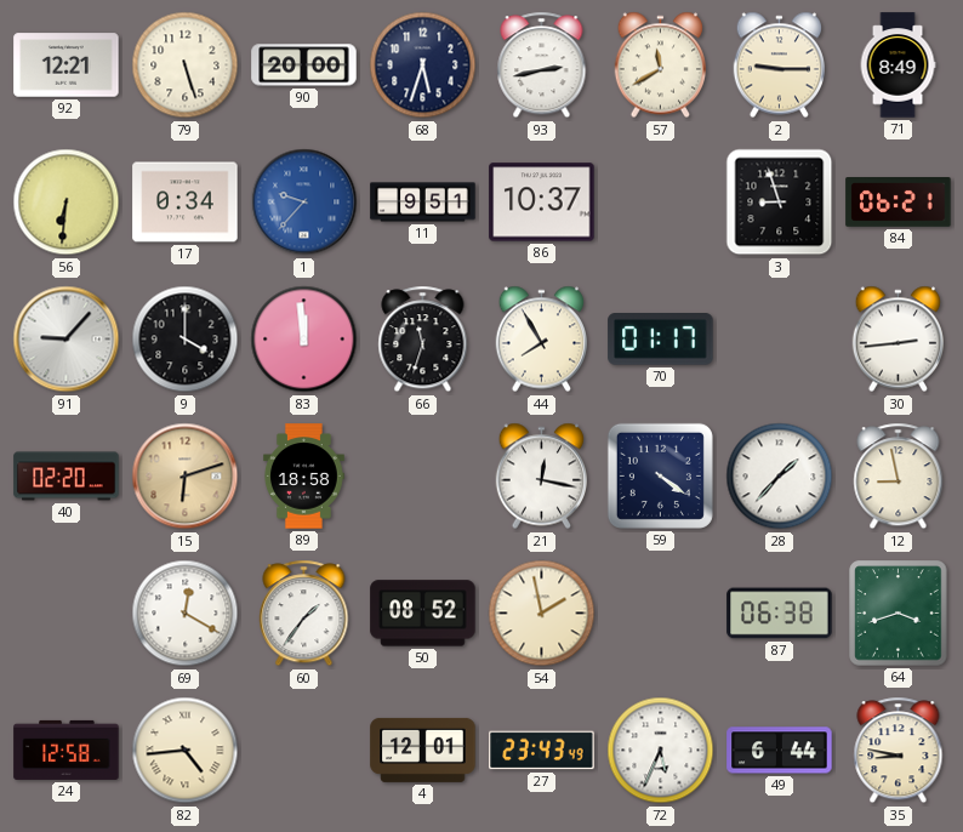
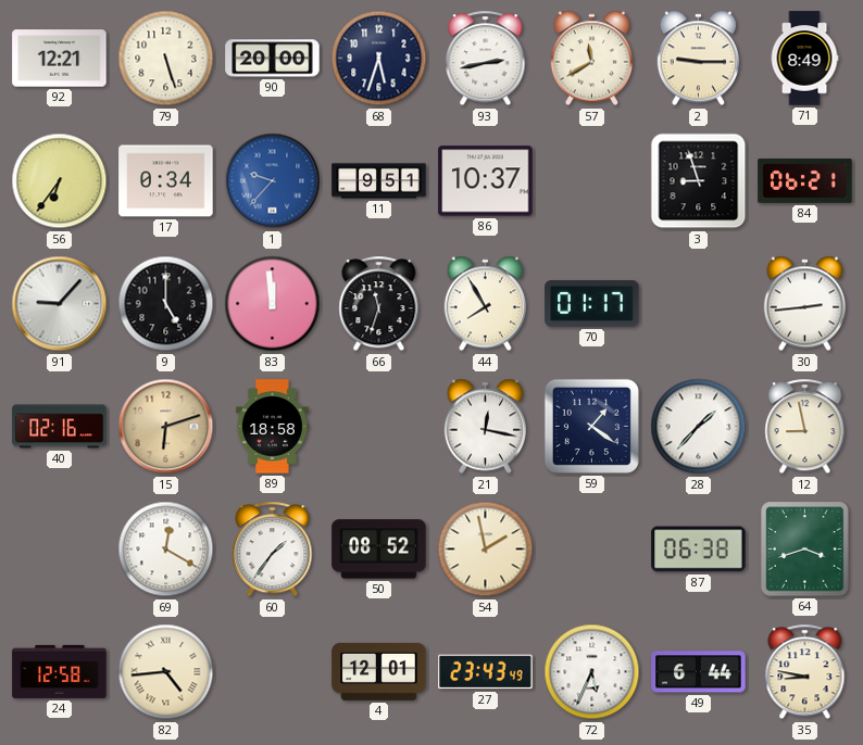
56: 6:31 -> 6:36
9: 4:00 -> 5:00
40: 02:20 -> 02:16
59: 4:21 -> 1:21
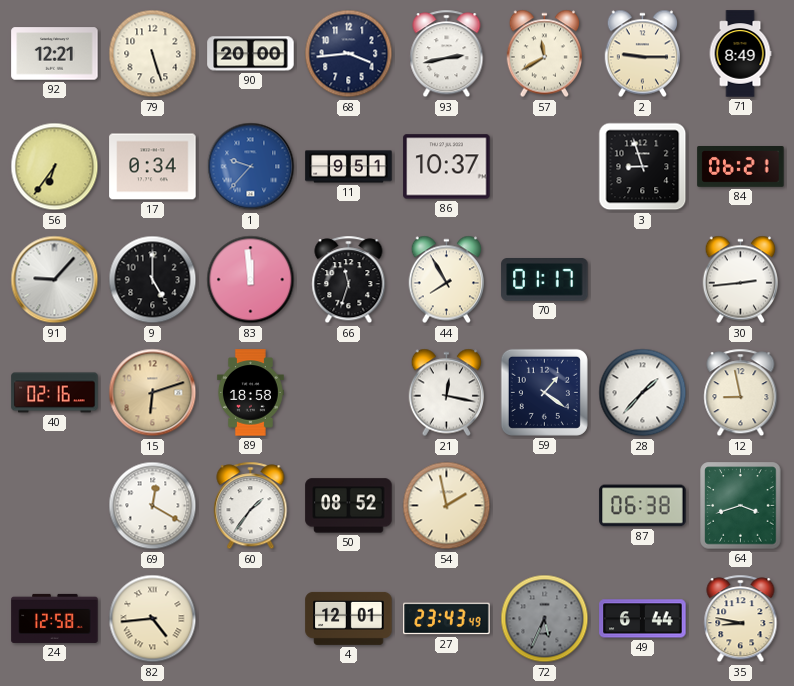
68: 5:33 -> 3:44
72 dial: white -> grey
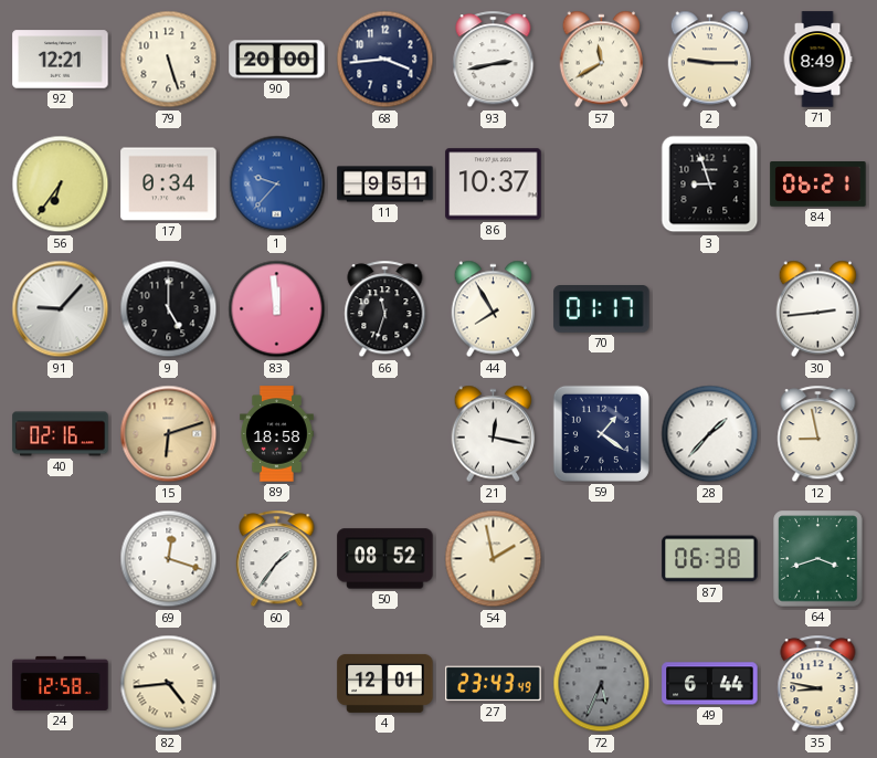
69: 12:20 -> 12:18
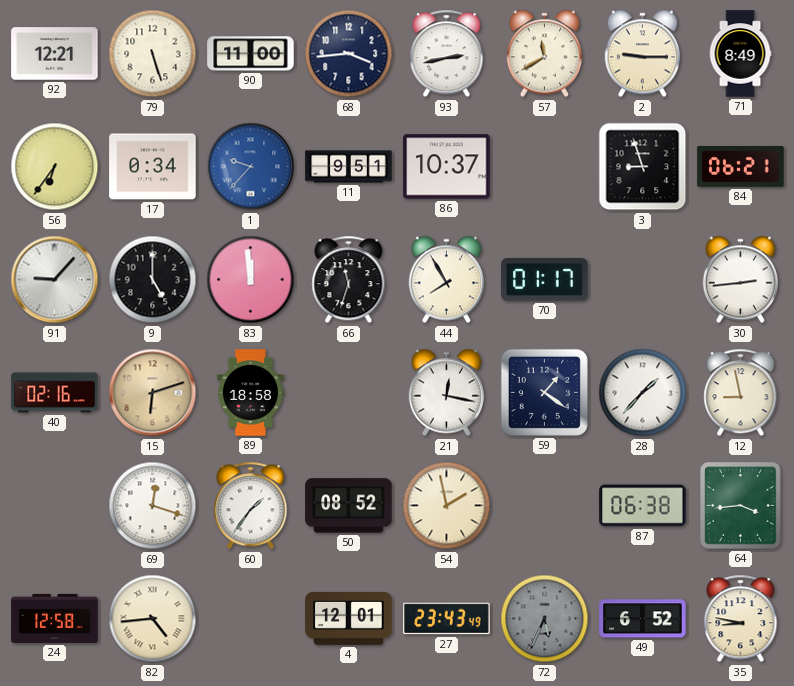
90: 20:00 -> 11:00
64: 3:42 -> 3:44
49: 6:44 -> 6:52
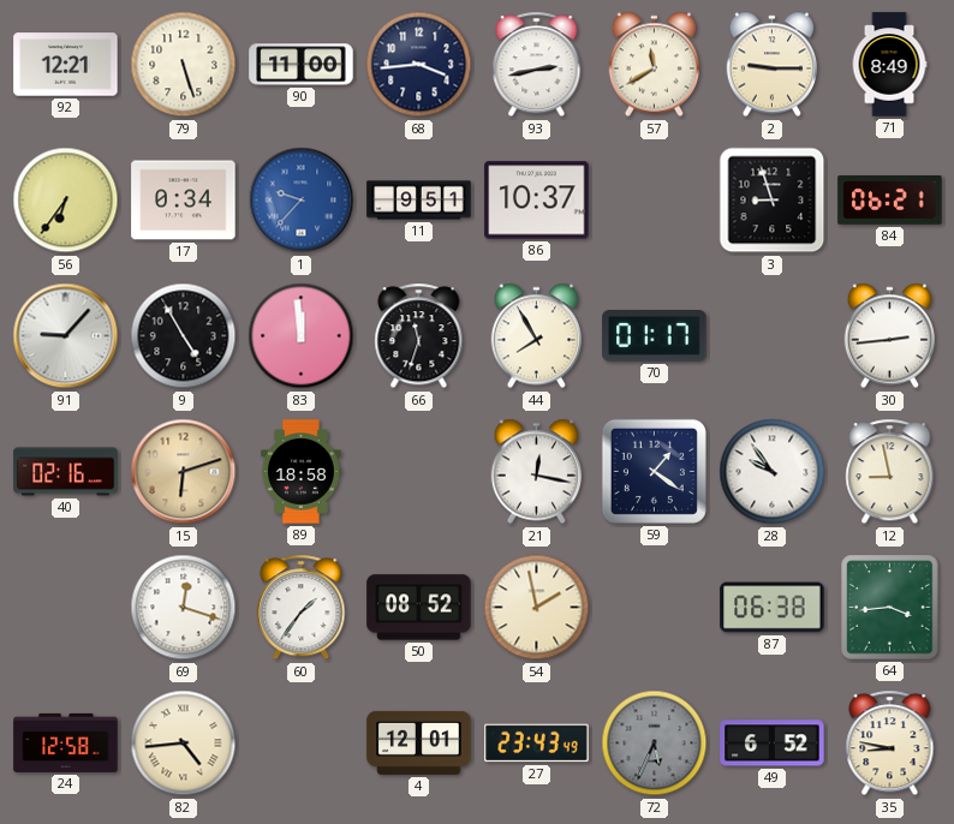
9: 5:00 -> 4:55
28: 1:37 -> 9:54
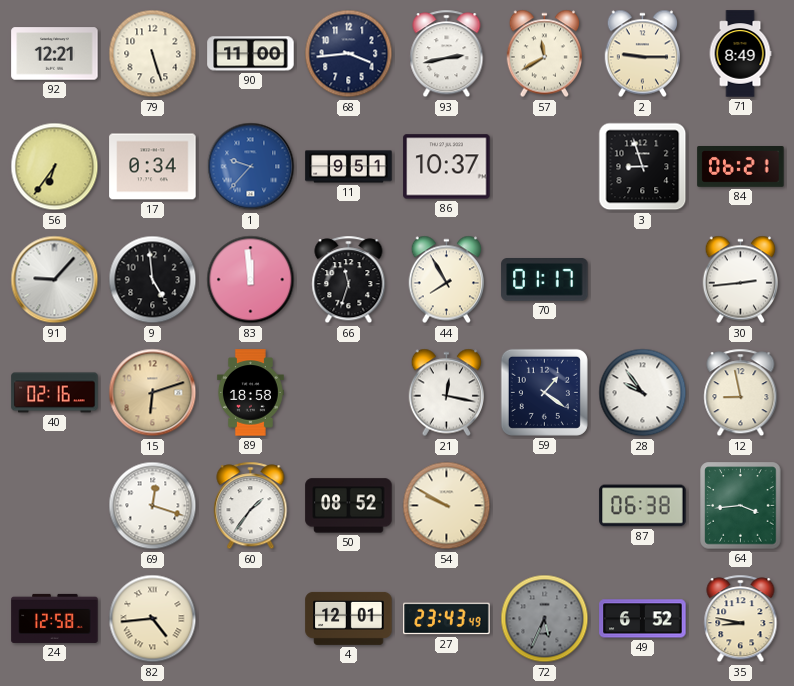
9: 4:55 -> 4:59
54: 1:58 -> 9:50
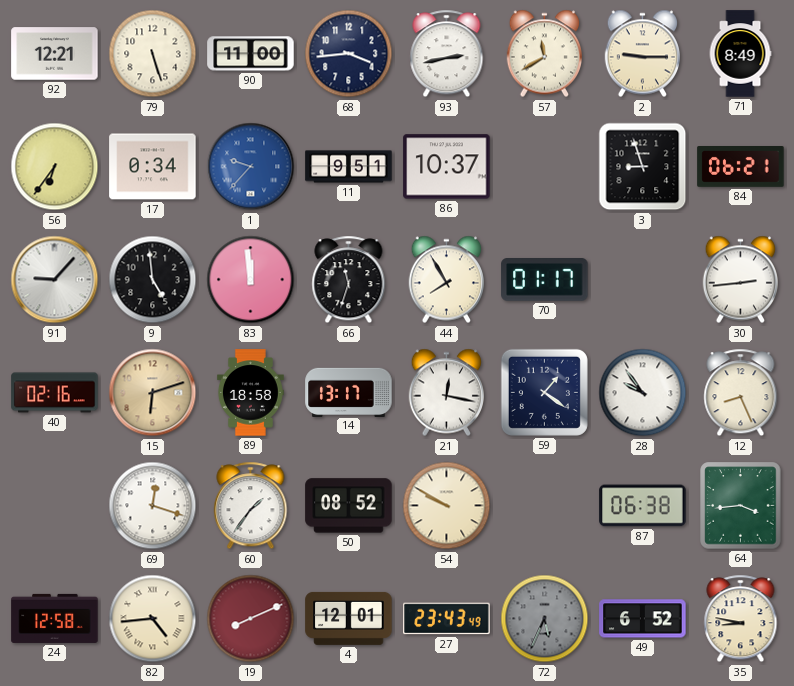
14: none -> 13:17
12: 8:58 -> 8:26
19: none -> 8:11
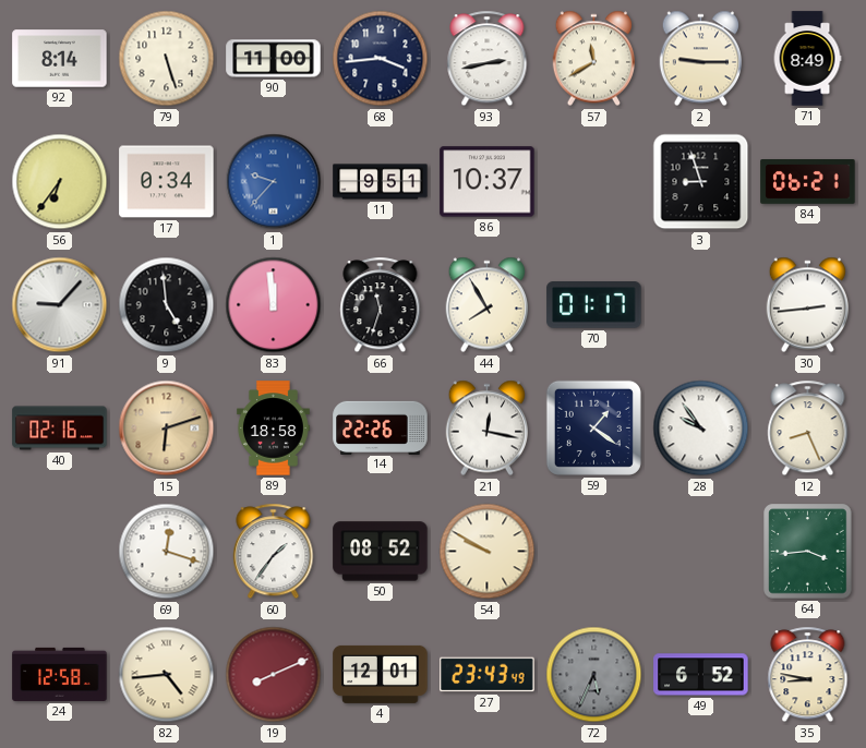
92: 12:21 -> 8:14
14: 13:17 -> 22:26
87: 06:38 -> none
